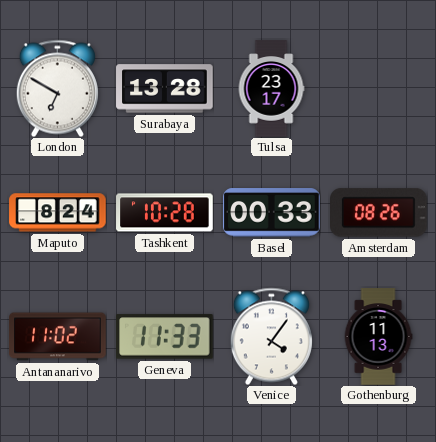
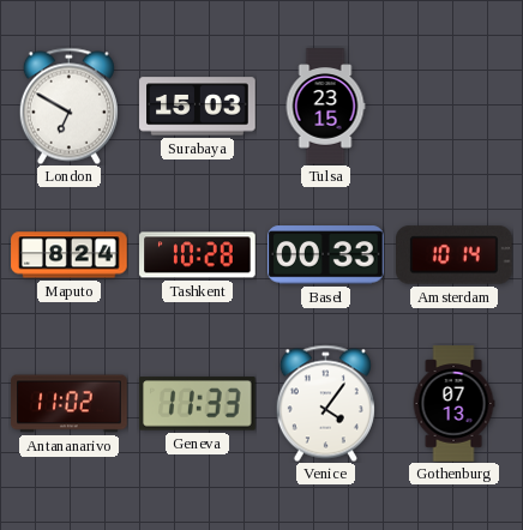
Surabaya: 13:28 -> 15:03
Tulsa: 23:17 -> 23:15
Amsterdam: 08:26 -> 10:14
Gothenburg: 11:13 -> 07:13
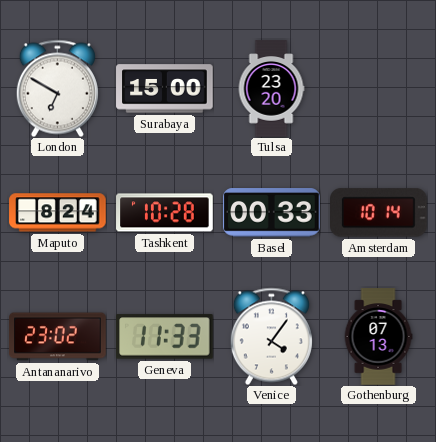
Surabaya: 15:03 -> 15:00
Tulsa: 23:15 -> 23:20
Antananarivo: 11:02 -> 23:02
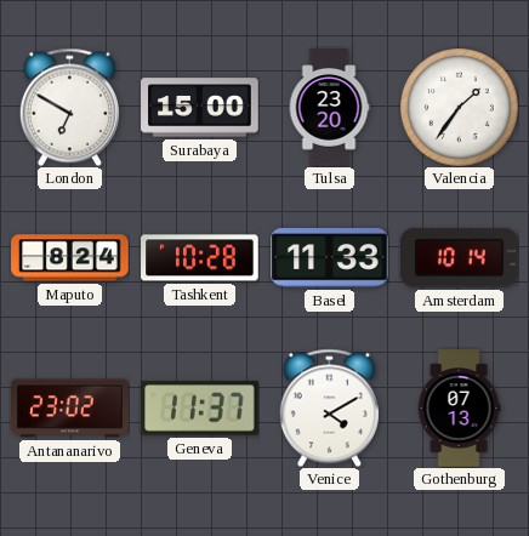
Valencia: none -> 1:36
Basel: 00:33 -> 11:33
Geneva: 11:33 -> 11:37
Venice: 4:06 -> 4:10
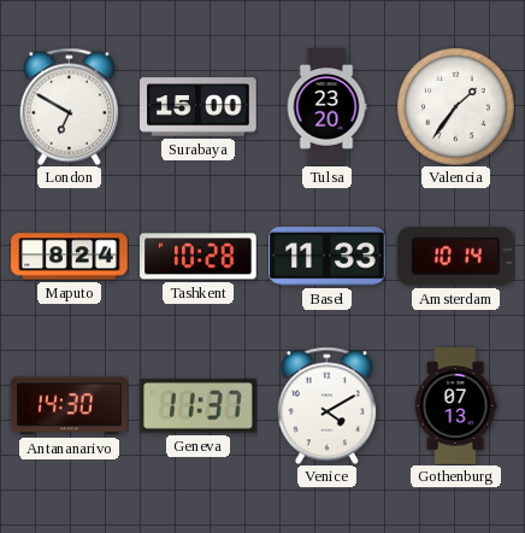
Antananarivo: 23:02 -> 14:30
